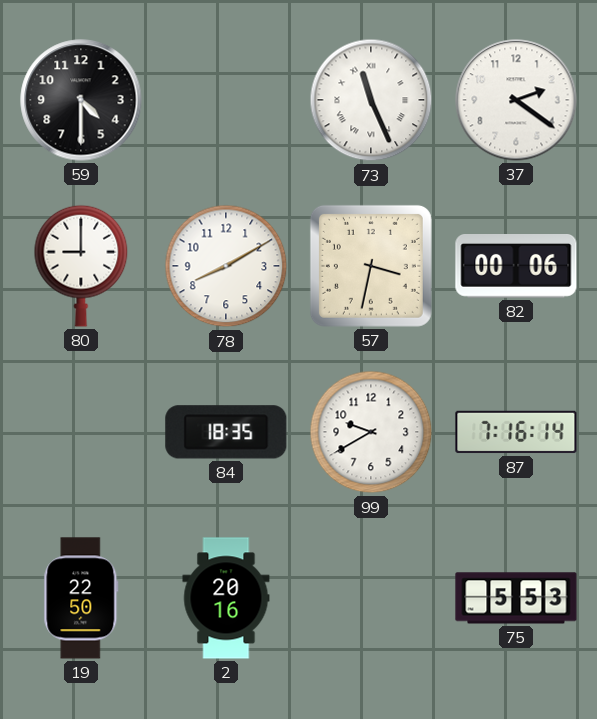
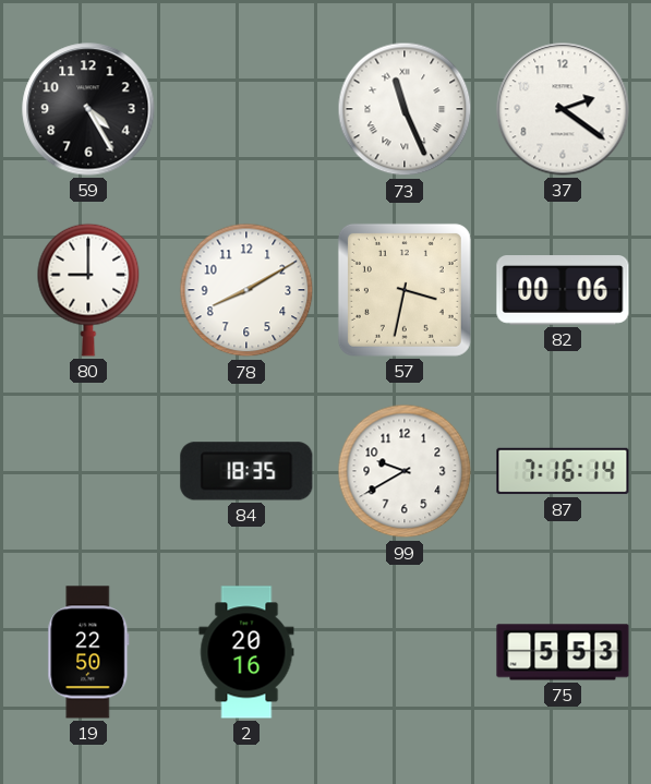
59: 4:30 -> 4:25
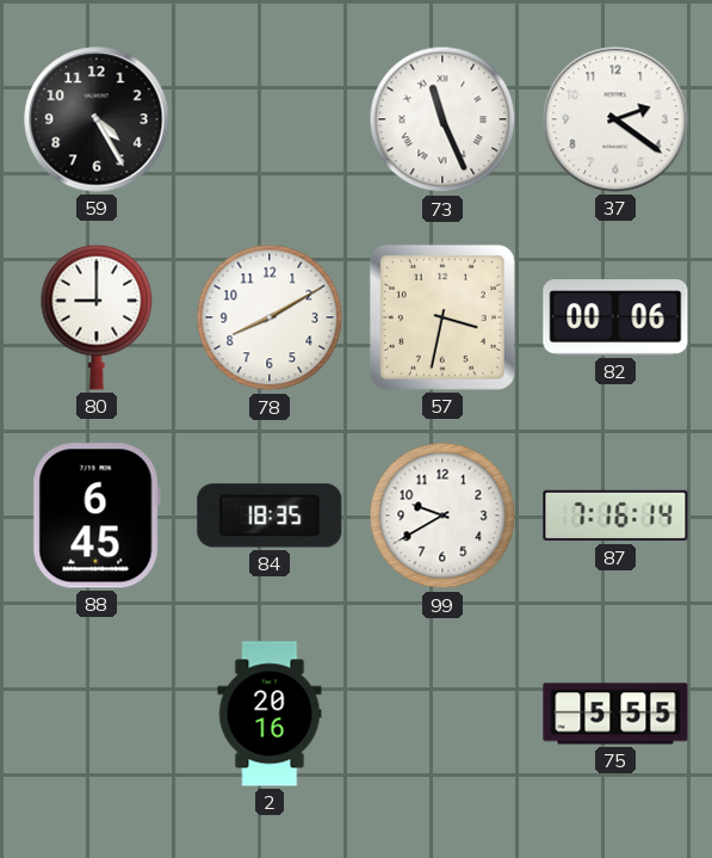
88: none -> 6:45
19: 22:50 -> none
75: 5:53 -> 5:55
